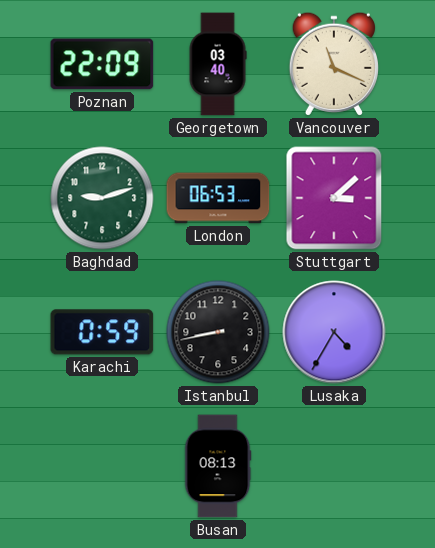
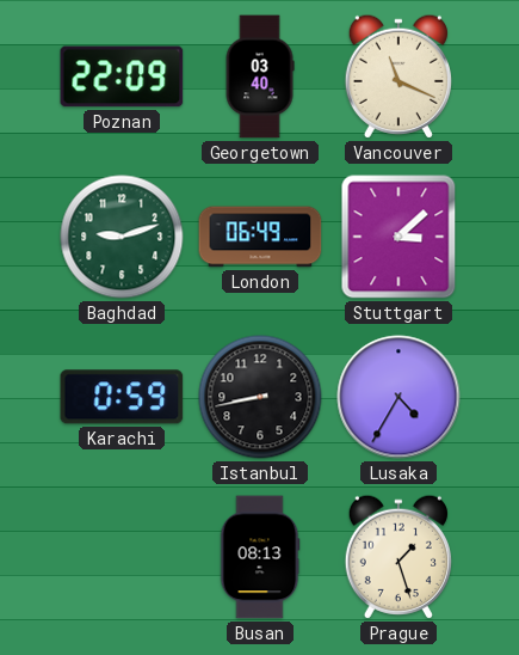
London: 06:53 -> 06:49
Prague: none -> 1:27
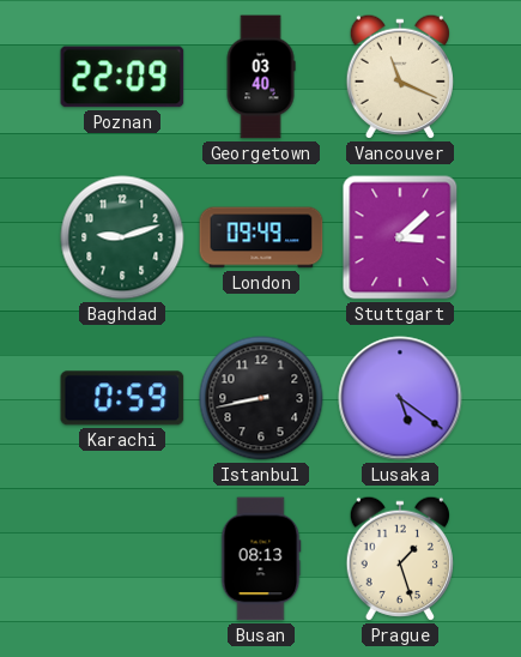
London: 06:49 -> 09:49
Lusaka: 4:35 -> 5:21
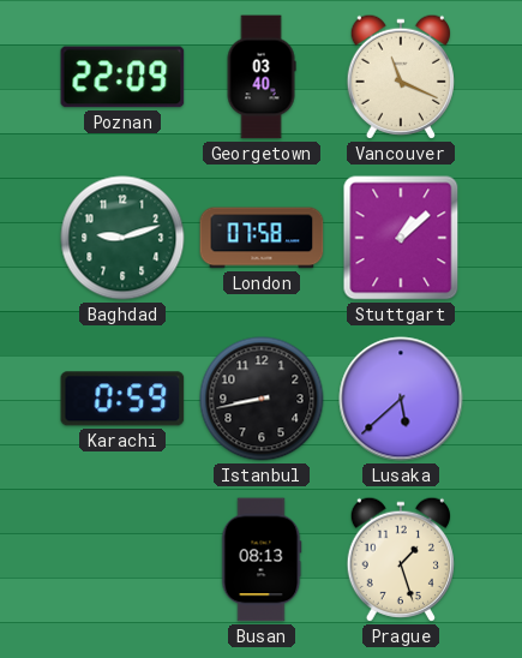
London: 09:49 -> 07:58
Stuttgart: 3:08 -> 1:08
Lusaka: 5:21 -> 5:38
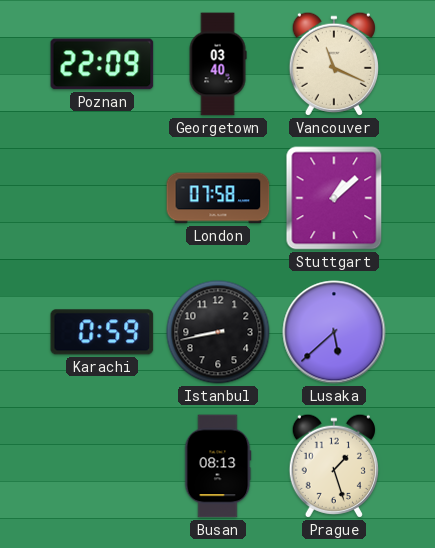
Baghdad: 9:12 -> none
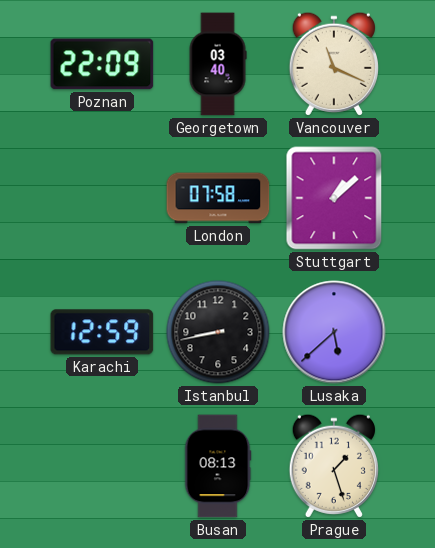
Karachi: 0:59 -> 12:59
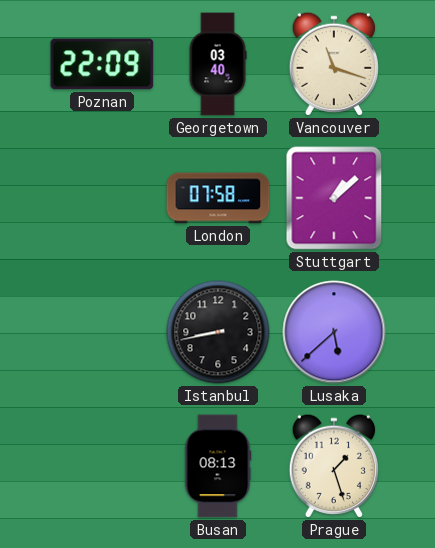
Vancouver: 11:19 -> 11:18
Karachi: 12:59 -> none
